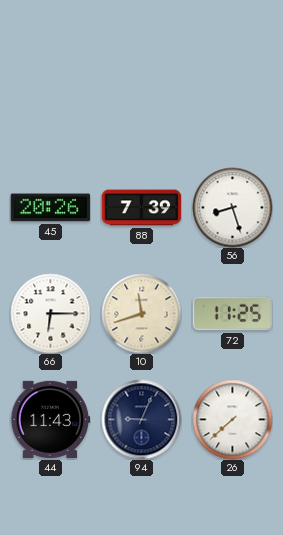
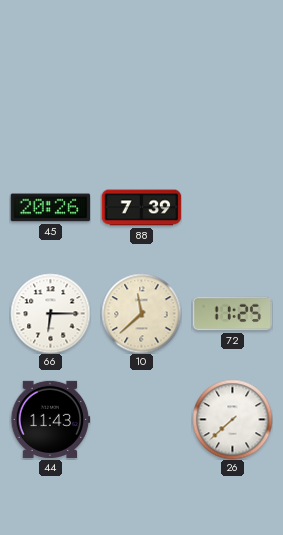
56: 8:27 -> none
10: 11:42 -> 11:38
94: 9:04 -> none
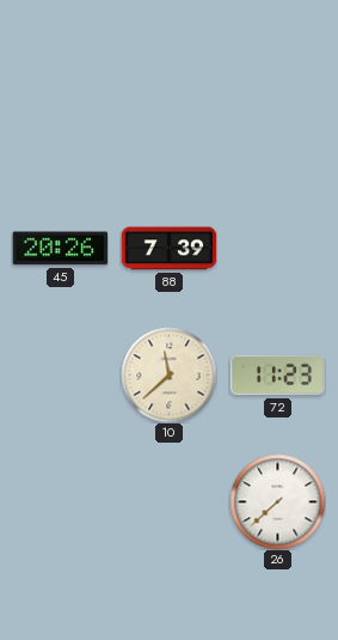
66: 6:15 -> none
72: 11:25 -> 11:23
44: 11:43 -> none
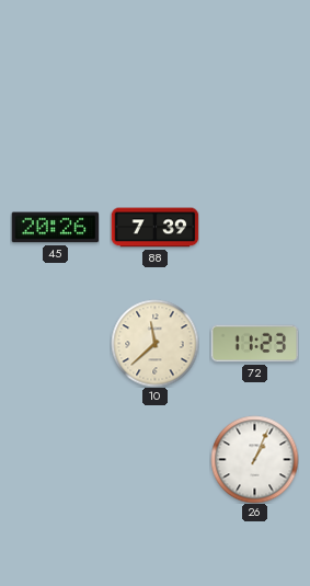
26: 7:38 -> 1:04
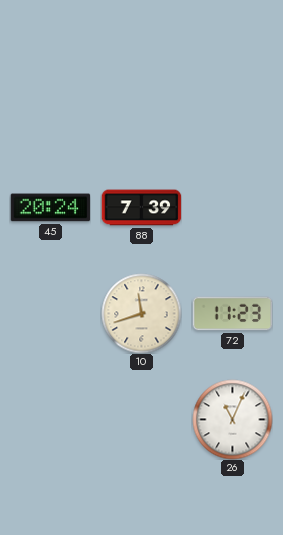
45: 20:26 -> 20:24
10: 11:38 -> 11:42
26: 1:04 -> 11:04
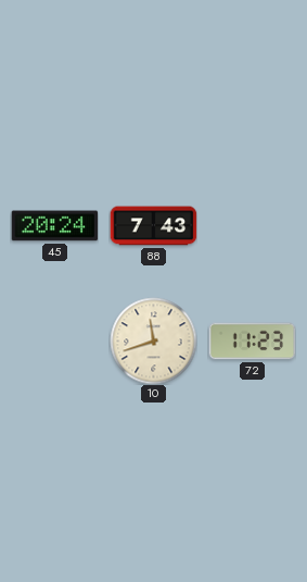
88: 7:39 -> 7:43
26: 11:04 -> none
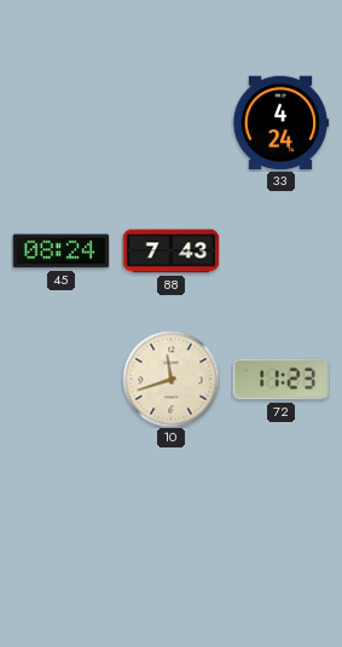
33: none -> 4:24
45: 20:24 -> 08:24
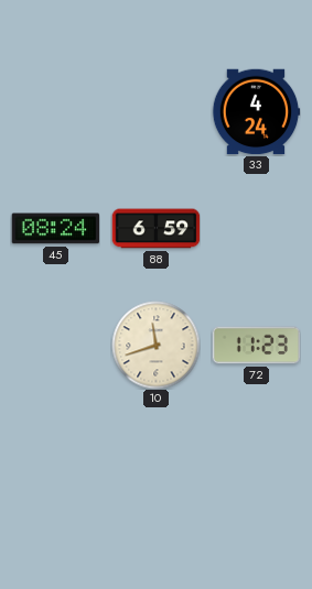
88: 7:43 -> 6:59
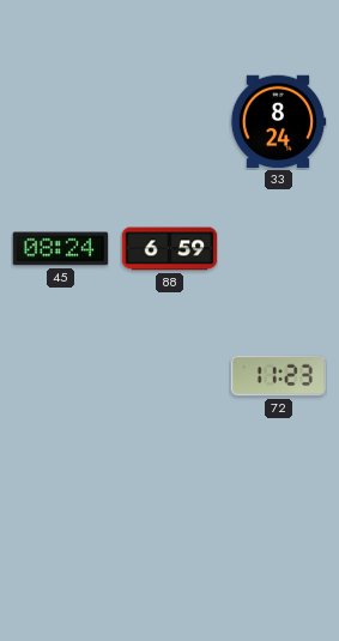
33: 4:24 -> 8:24
10: 11:42 -> none
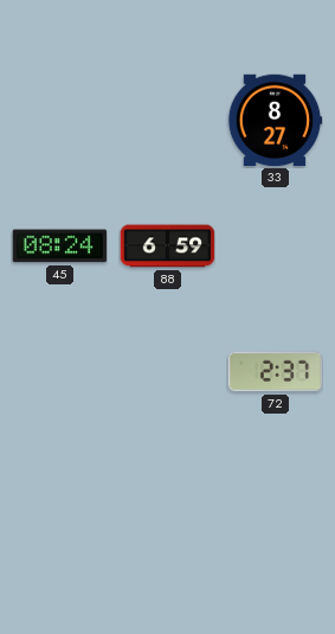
33: 8:24 -> 8:27
72: 11:23 -> 2:37
